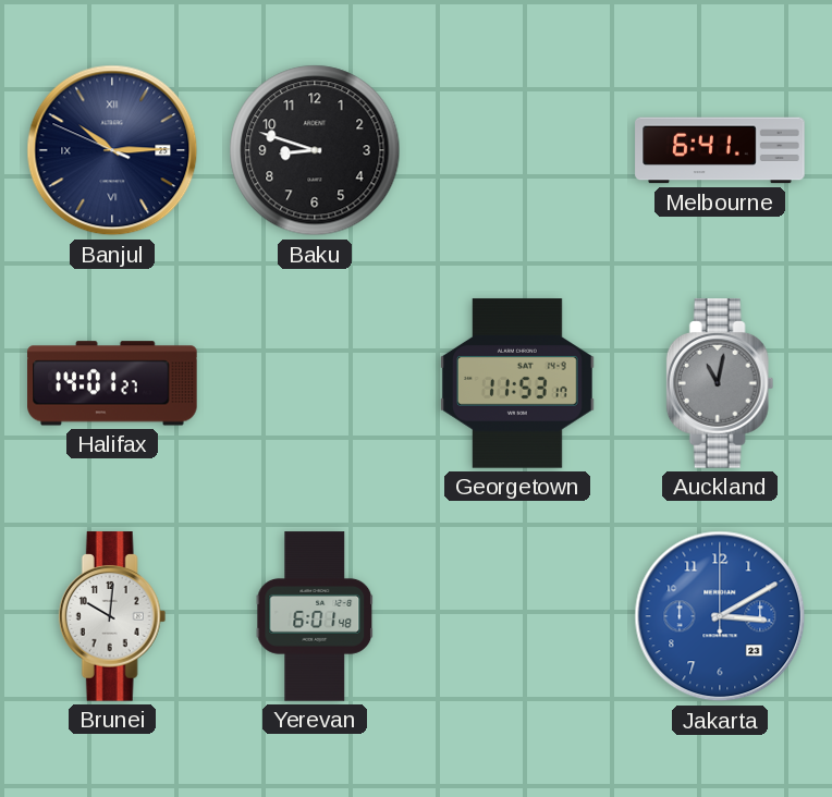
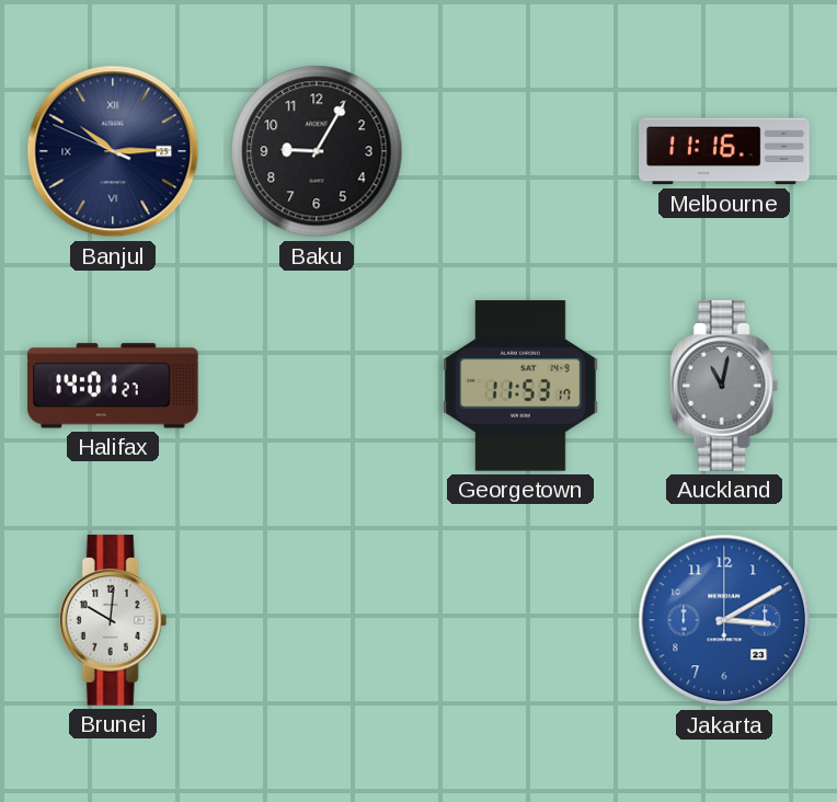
Baku: 8:48 -> 9:05
Melbourne: 6:41 -> 11:16
Yerevan: 6:01 -> none
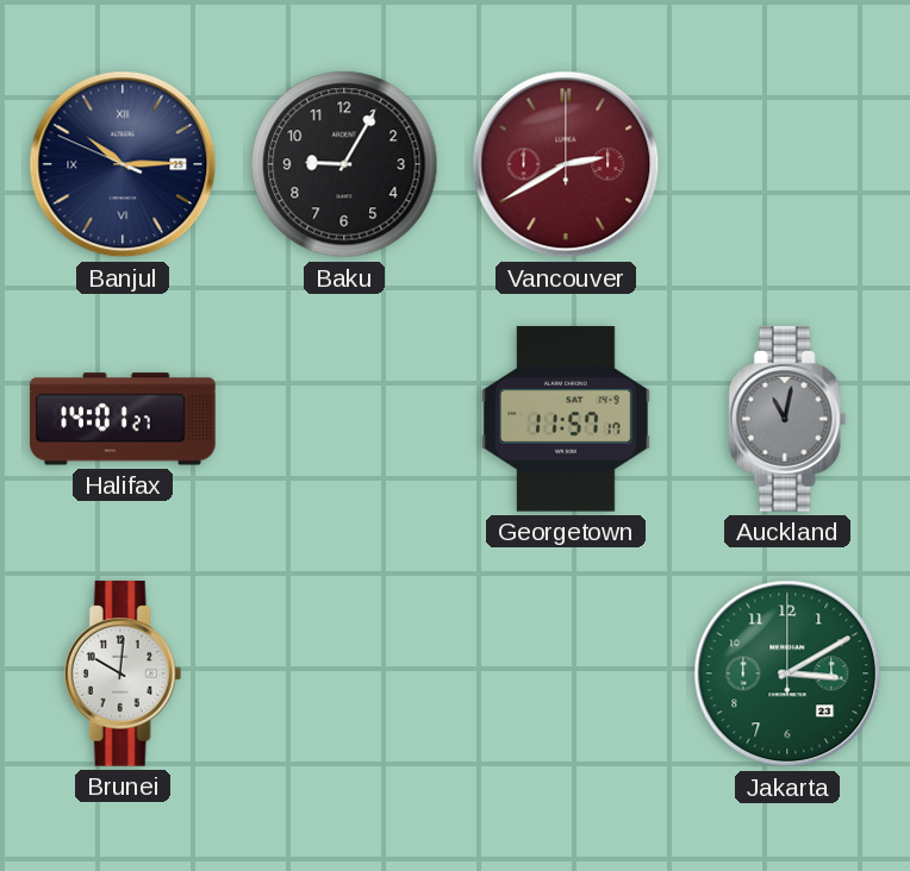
Vancouver: none -> 2:40
Melbourne: 11:16 -> none
Georgetown: 11:53 -> 11:57
Jakarta dial: blue -> green
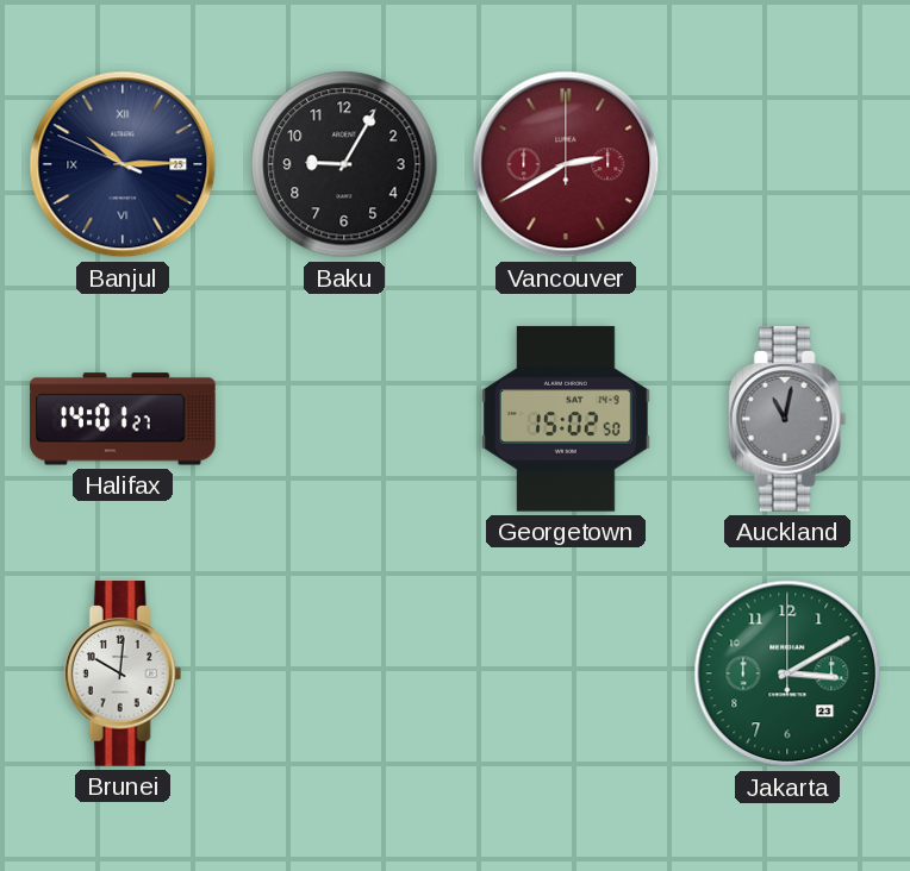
Georgetown: 11:57 -> 15:02
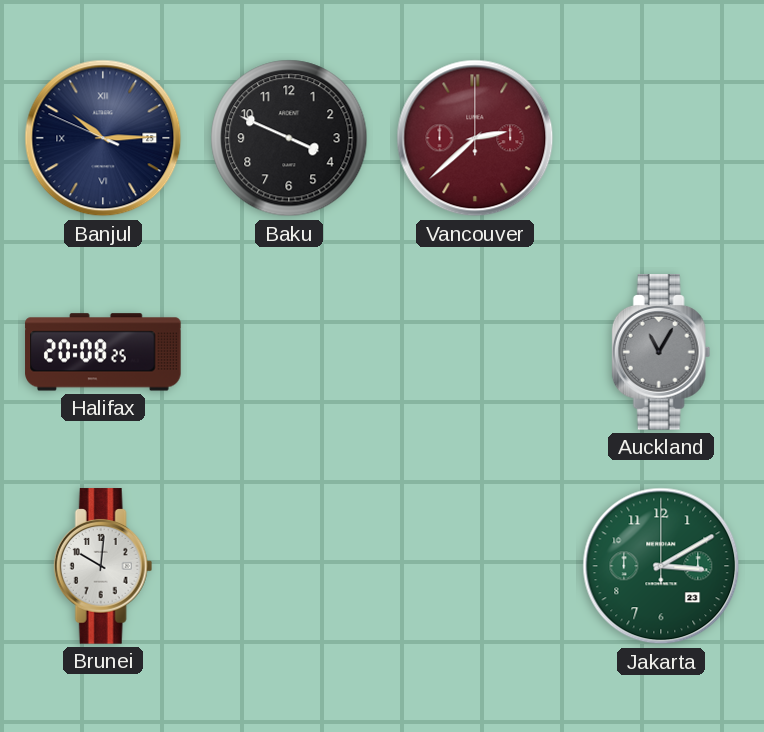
Baku: 9:05 -> 3:49
Vancouver: 2:40 -> 2:38
Halifax: 14:01 -> 20:08
Georgetown: 15:02 -> none
Auckland: 11:02 -> 11:05
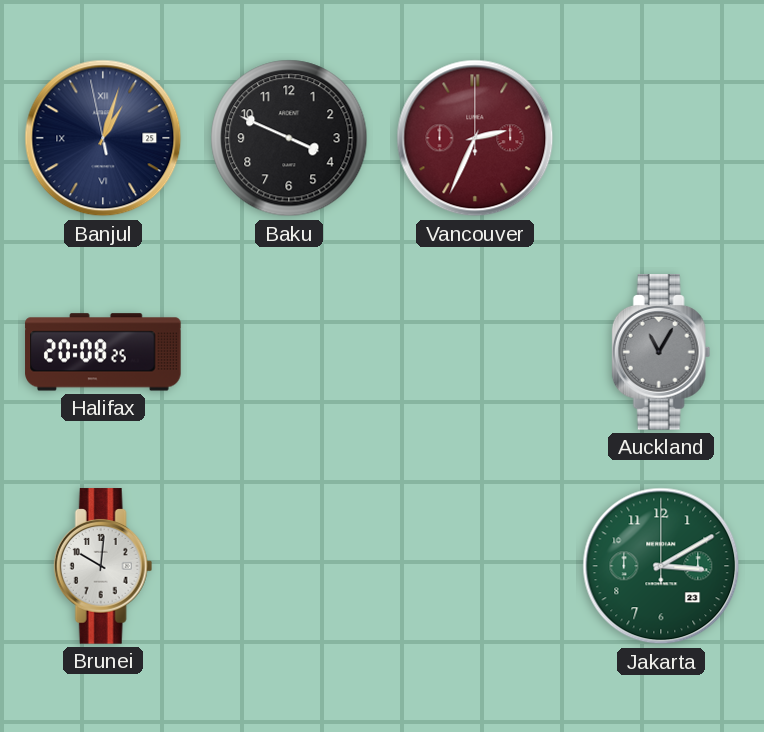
Banjul: 10:14 -> 1:02
Vancouver: 2:38 -> 2:34
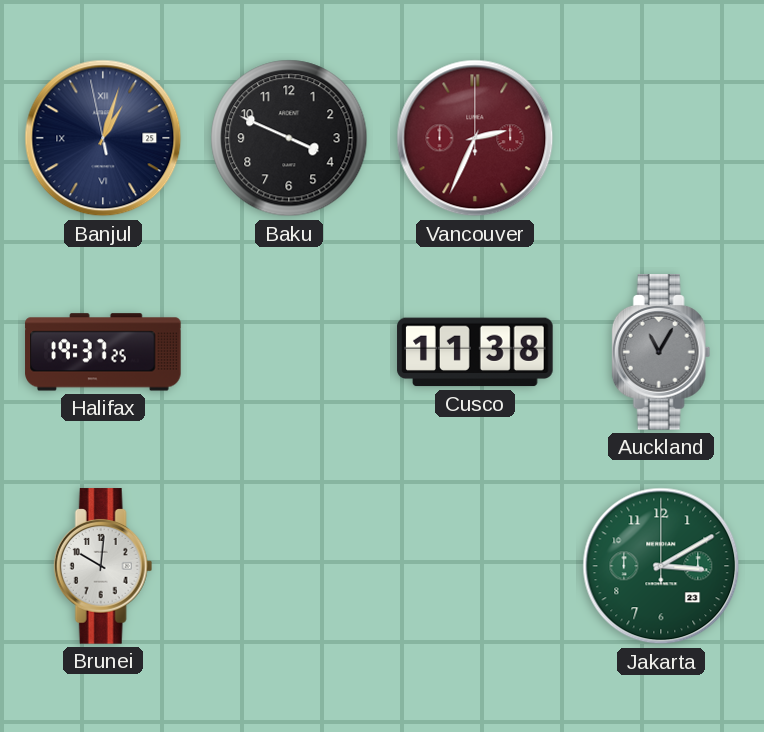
Halifax: 20:08 -> 19:37
Cusco: none -> 11:38
